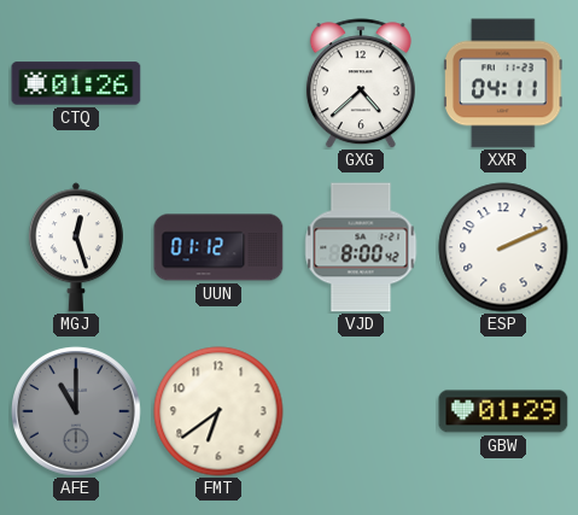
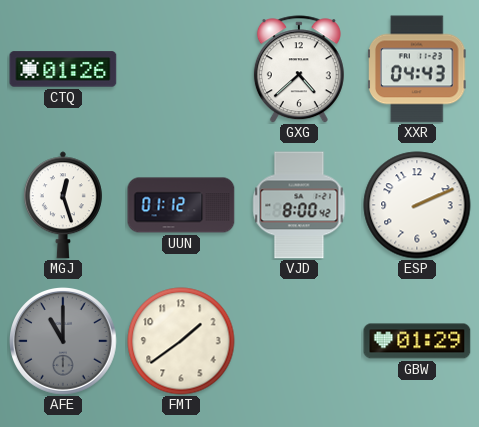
XXR: 04:11 -> 04:43
FMT: 6:39 -> 1:39
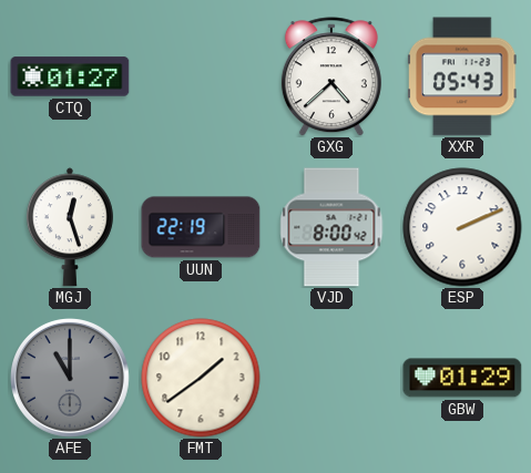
CTQ: 01:26 -> 01:27
XXR: 04:43 -> 05:43
UUN: 01:12 -> 22:19
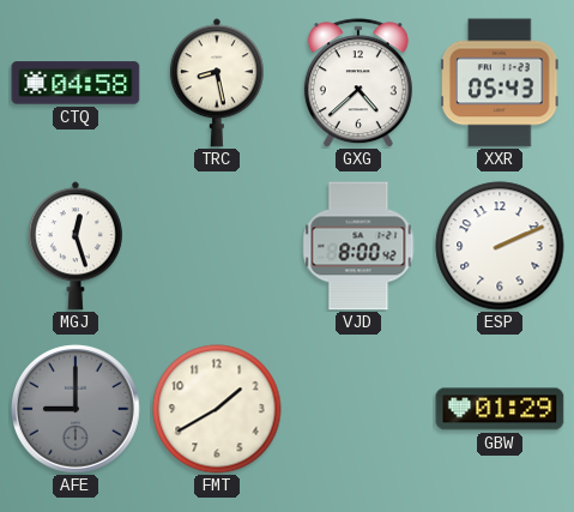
CTQ: 01:27 -> 04:58
TRC: none -> 8:28
UUN: 22:19 -> none
AFE: 11:00 -> 9:00
FMT: 1:39 -> 1:40
